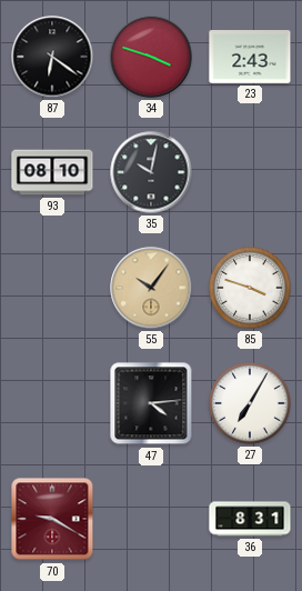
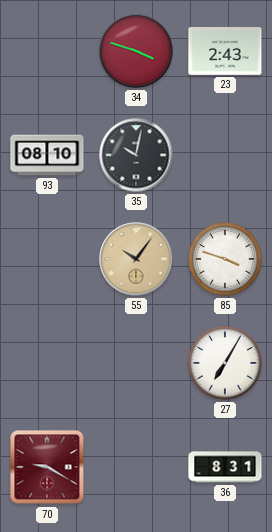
87: 6:21 -> none
47: 4:14 -> none
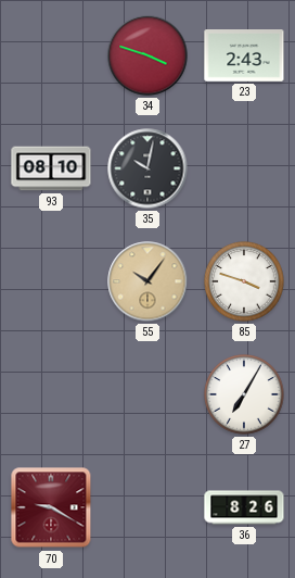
36: 8:31 -> 8:26
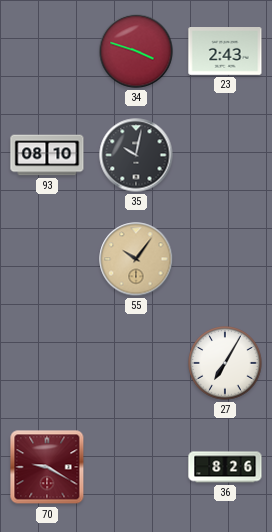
85: 3:48 -> none
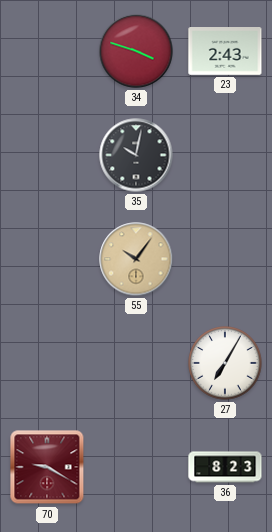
93: 08:10 -> none
36: 8:26 -> 8:23
